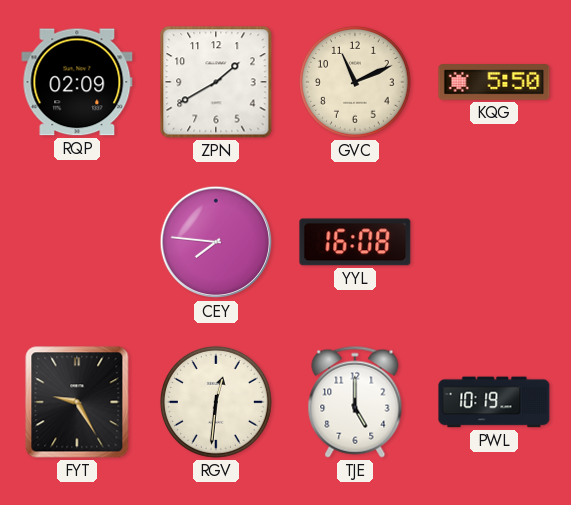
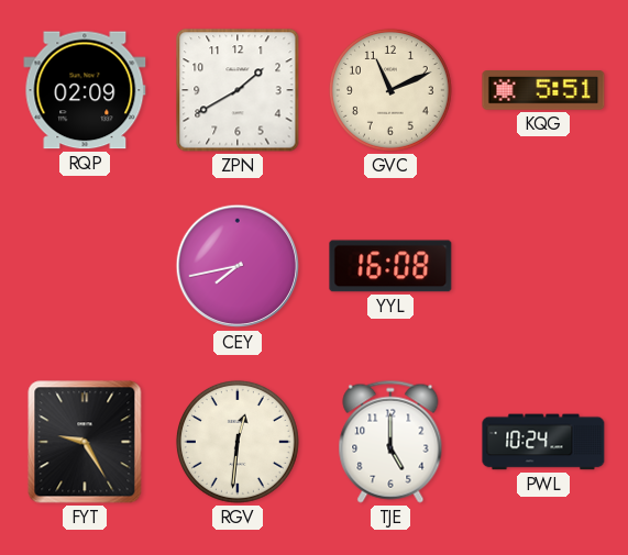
KQG: 5:50 -> 5:51
CEY: 7:46 -> 7:43
PWL: 10:19 -> 10:24
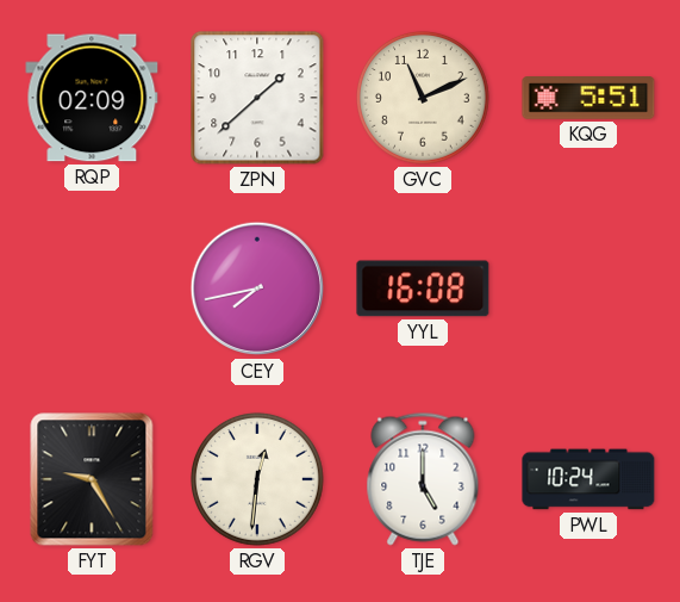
ZPN: 1:40 -> 1:38
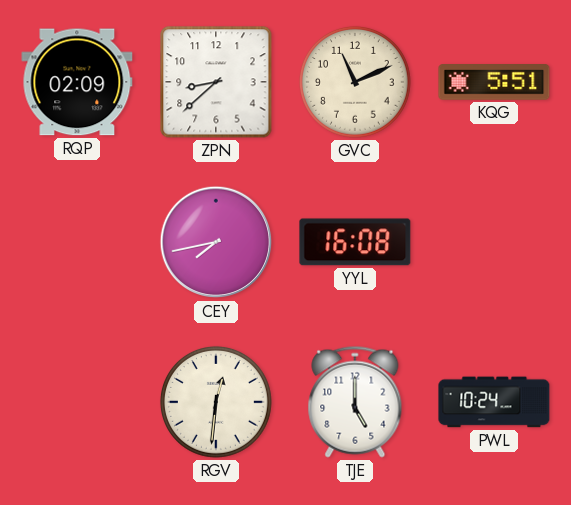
ZPN: 1:38 -> 8:38
FYT: 9:25 -> none
